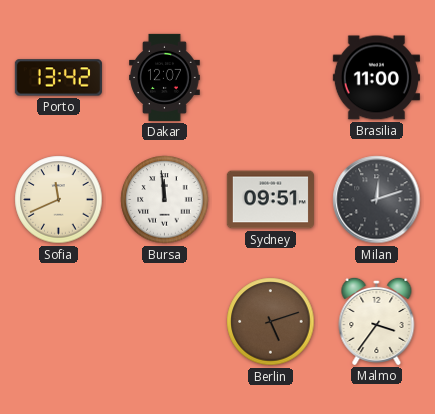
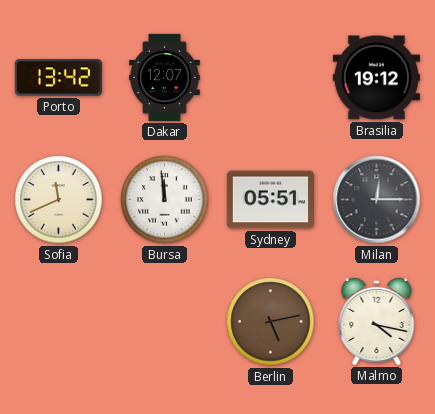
Brasilia: 11:00 -> 19:12
Sydney: 09:51 -> 05:51
Milan: 12:12 -> 12:15
Berlin: 5:12 -> 5:13
Malmo: 3:36 -> 4:17
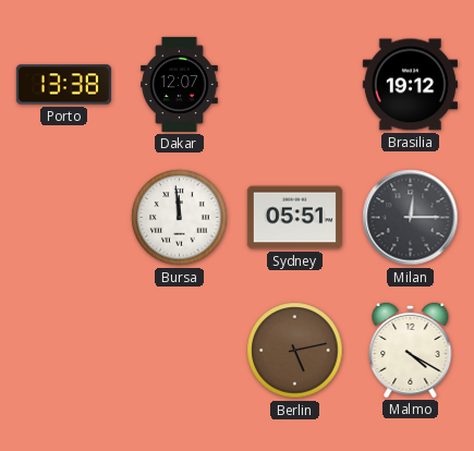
Porto: 13:42 -> 13:38
Sofia: 11:41 -> none
Malmo: 4:17 -> 4:20
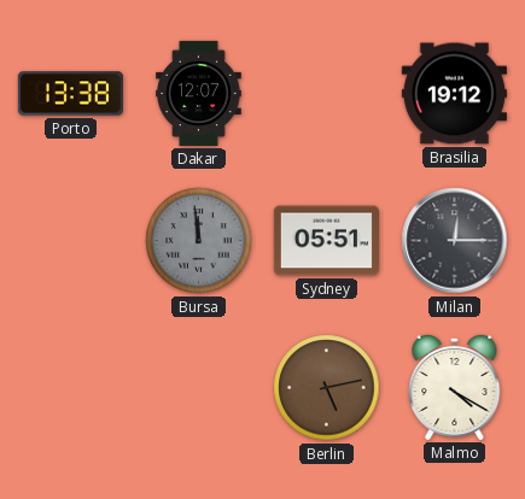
Bursa dial: white -> grey
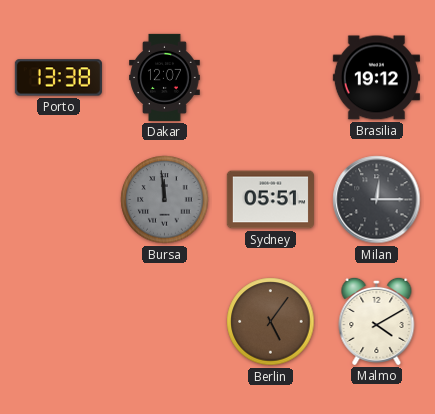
Berlin: 5:13 -> 5:06
Malmo: 4:20 -> 4:10
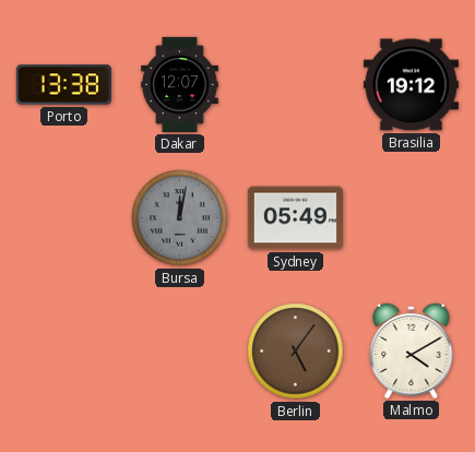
Bursa: 11:59 -> 12:02
Sydney: 05:51 -> 05:49
Milan: 12:15 -> none
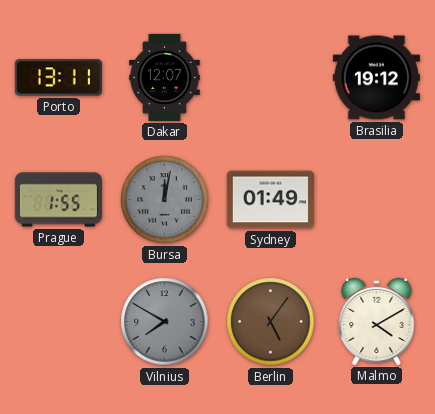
Porto: 13:38 -> 13:11
Prague: none -> 1:55
Sydney: 05:49 -> 01:49
Vilnius: none -> 7:50
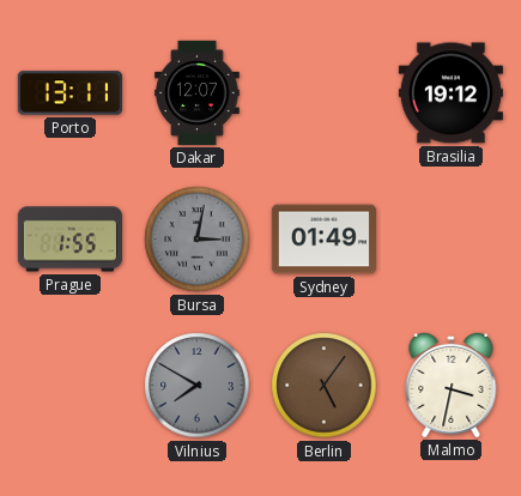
Bursa: 12:02 -> 3:02
Malmo: 4:10 -> 3:32
